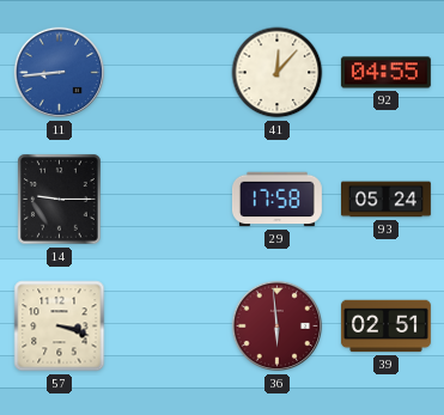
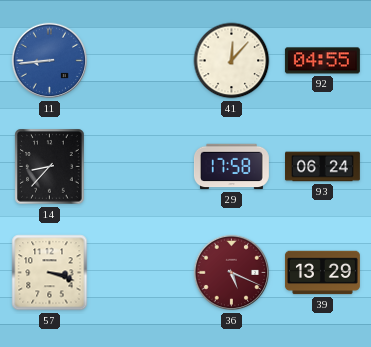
14: 9:15 -> 8:37
93: 05:24 -> 06:24
36: 5:59 -> 5:19
39: 02:51 -> 13:29
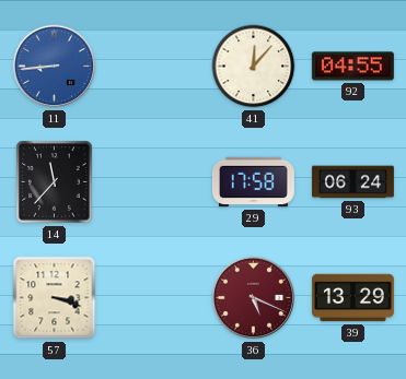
14: 8:37 -> 11:37
